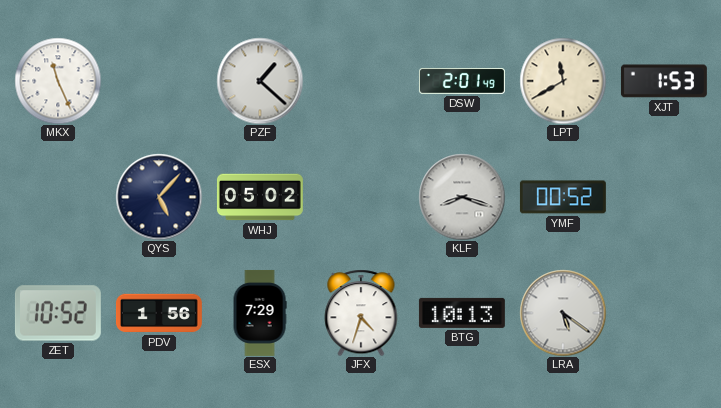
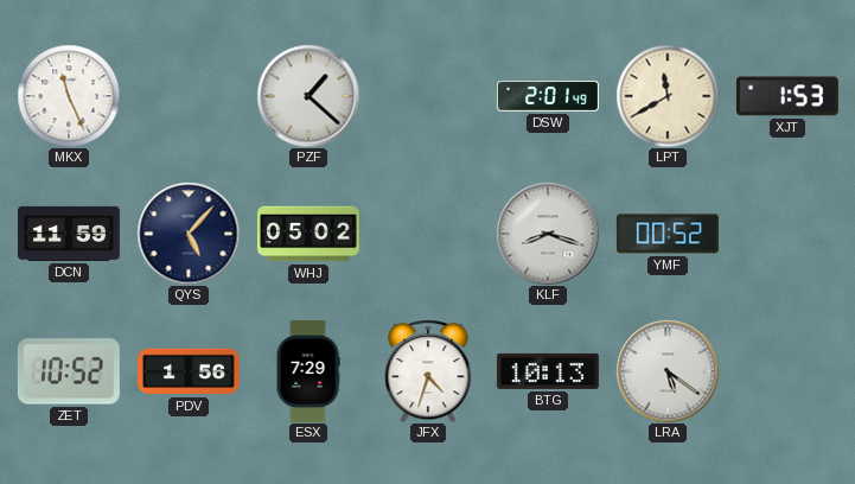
DCN: none -> 11:59
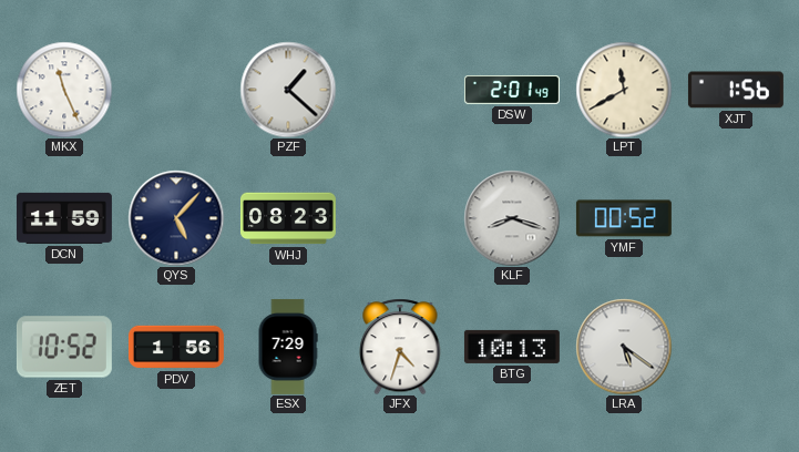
XJT: 1:53 -> 1:56
WHJ: 05:02 -> 08:23
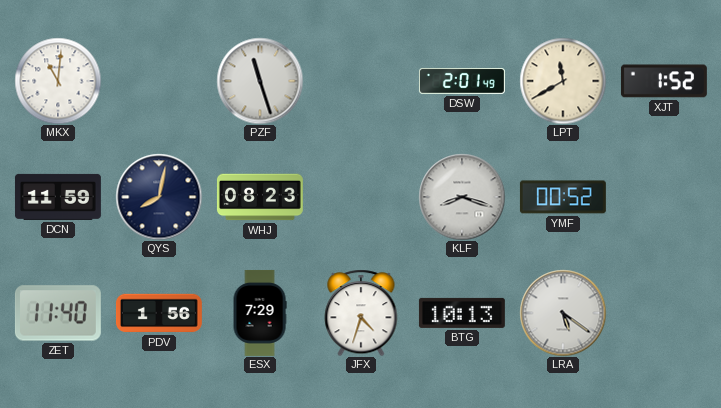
MKX: 11:26 -> 11:01
PZF: 1:22 -> 11:27
XJT: 1:56 -> 1:52
QYS: 5:07 -> 8:02
ZET: 10:52 -> 11:40
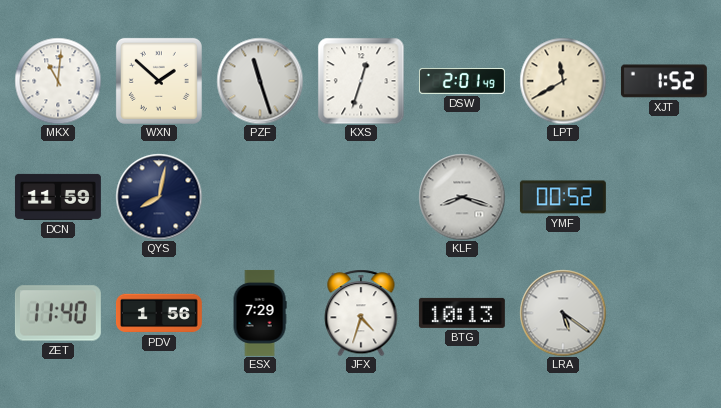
WXN: none -> 1:52
KXS: none -> 12:33
WHJ: 08:23 -> none
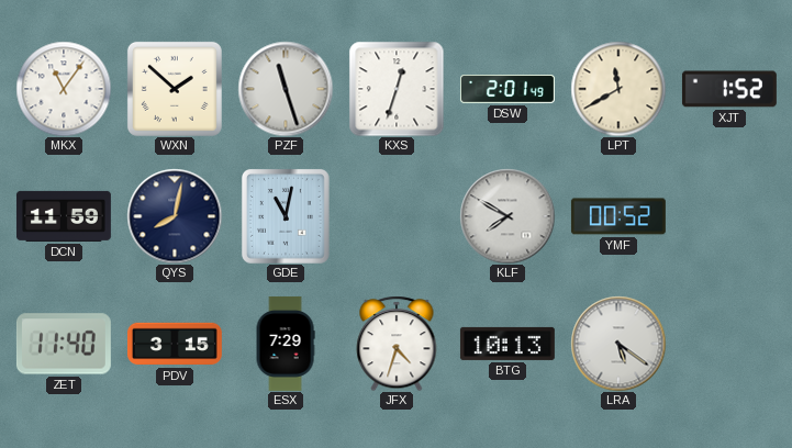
MKX: 11:01 -> 11:06
GDE: none -> 11:02
KLF: 8:18 -> 7:50
PDV: 1:56 -> 3:15
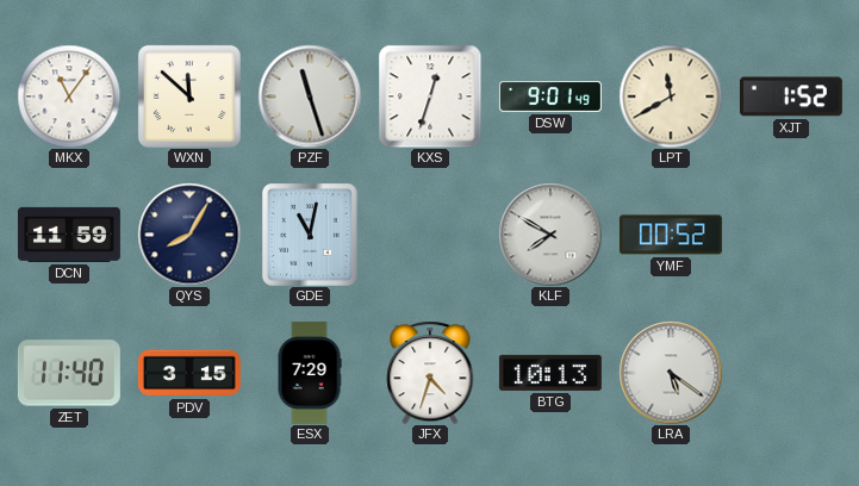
WXN: 1:52 -> 11:52
DSW: 2:01 -> 9:01
QYS: 8:02 -> 8:05
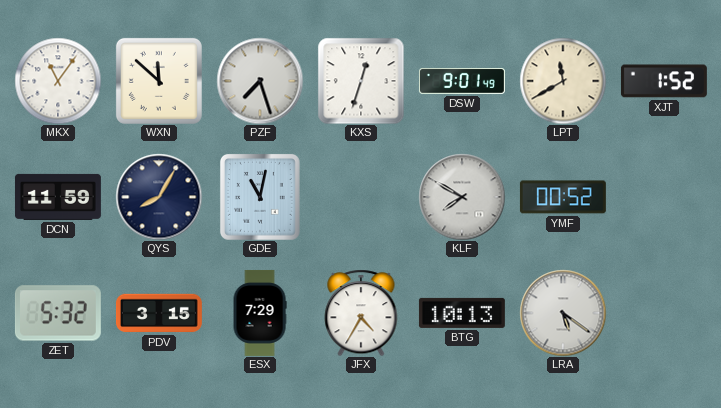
PZF: 11:27 -> 7:27
ZET: 11:40 -> 5:32
JFX: 4:33 -> 4:35
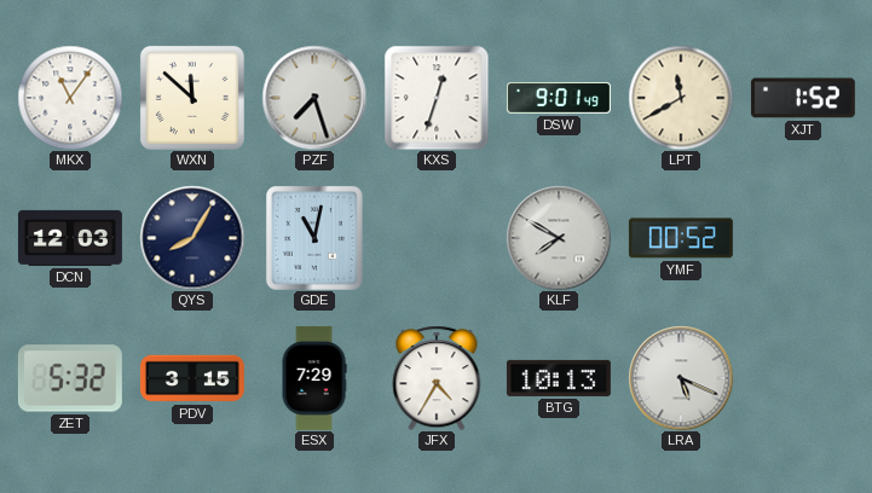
DCN: 11:59 -> 12:03
LRA: 5:21 -> 5:19
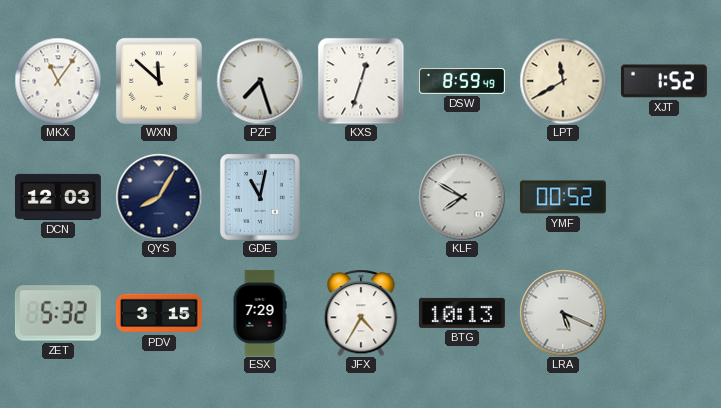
DSW: 9:01 -> 8:59
